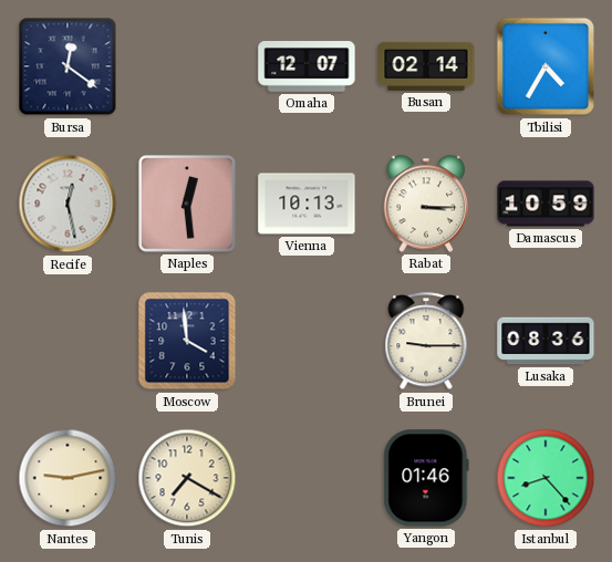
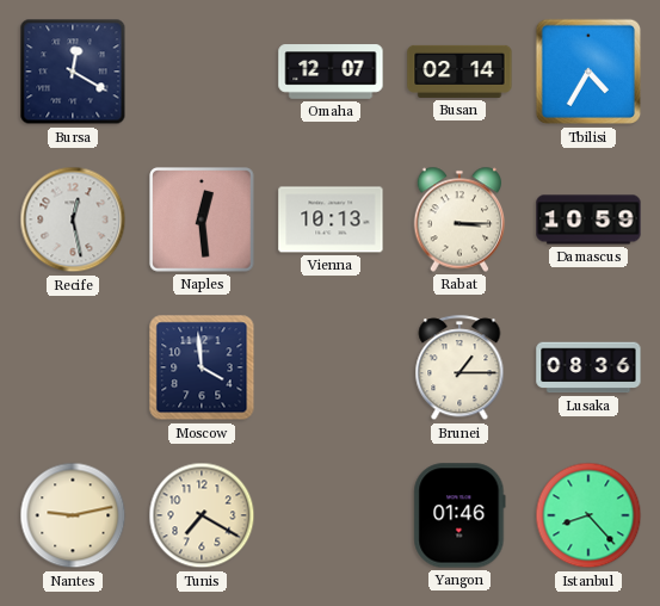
Bursa: 12:21 -> 12:20
Brunei: 9:15 -> 1:15
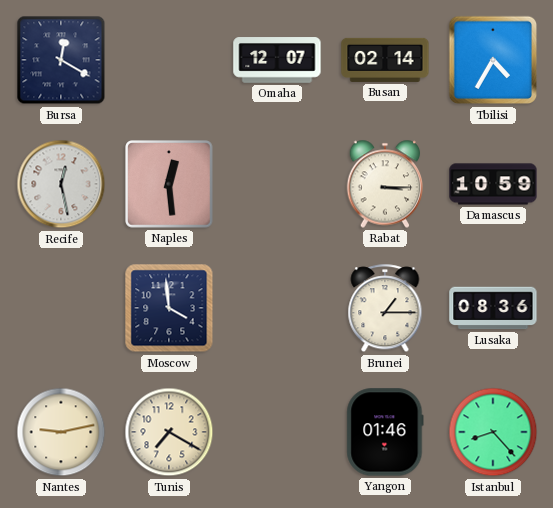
Vienna: 10:13 -> none
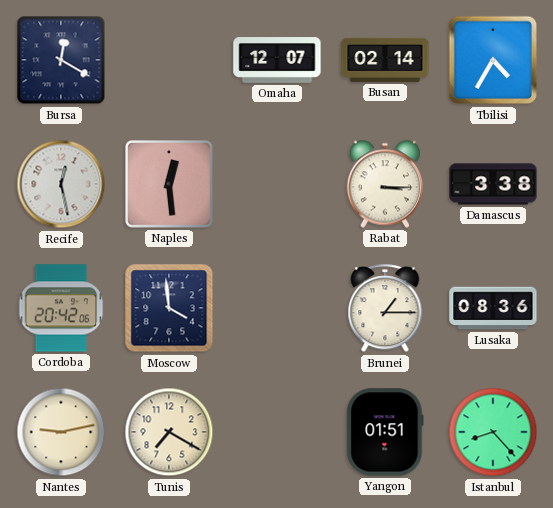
Damascus: 10:59 -> 3:38
Cordoba: none -> 20:42
Yangon: 01:46 -> 01:51
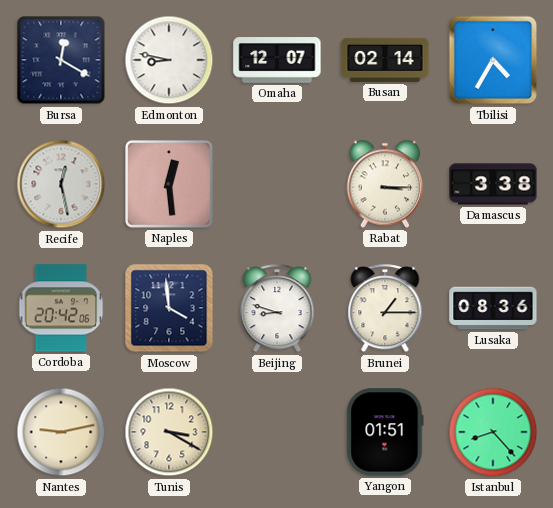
Edmonton: none -> 8:47
Beijing: none -> 8:48
Tunis: 7:20 -> 3:20
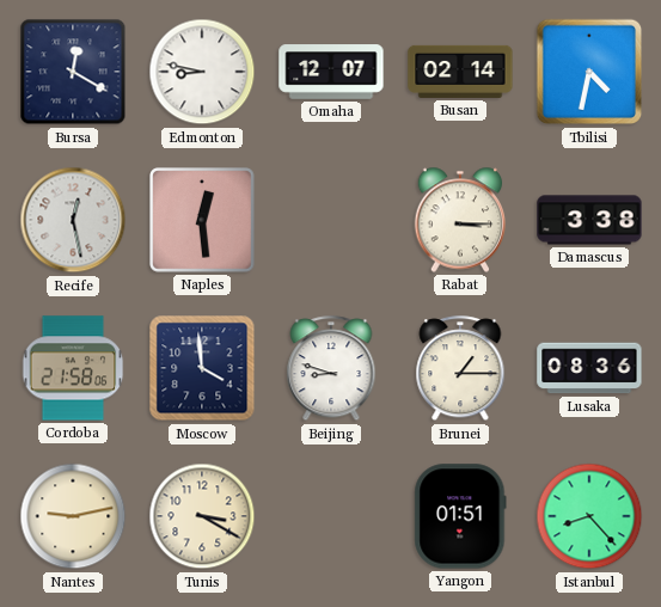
Tbilisi: 4:35 -> 4:32
Cordoba: 20:42 -> 21:58
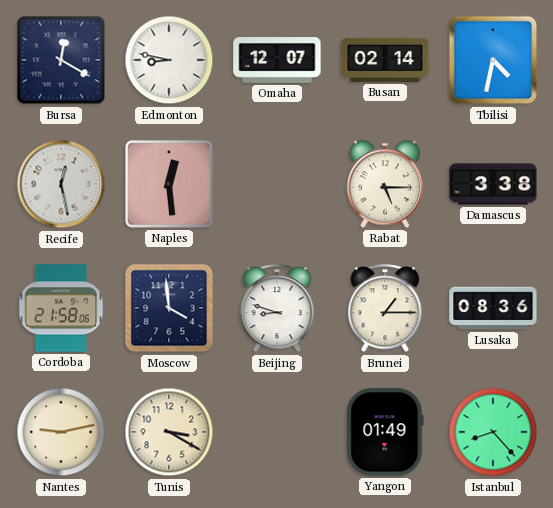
Rabat: 3:15 -> 5:15
Yangon: 01:51 -> 01:49
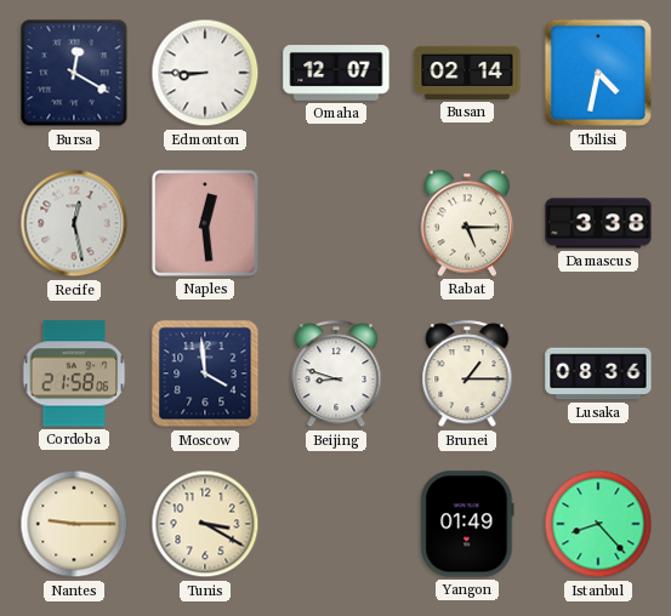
Edmonton: 8:47 -> 8:45
Nantes: 9:13 -> 9:15
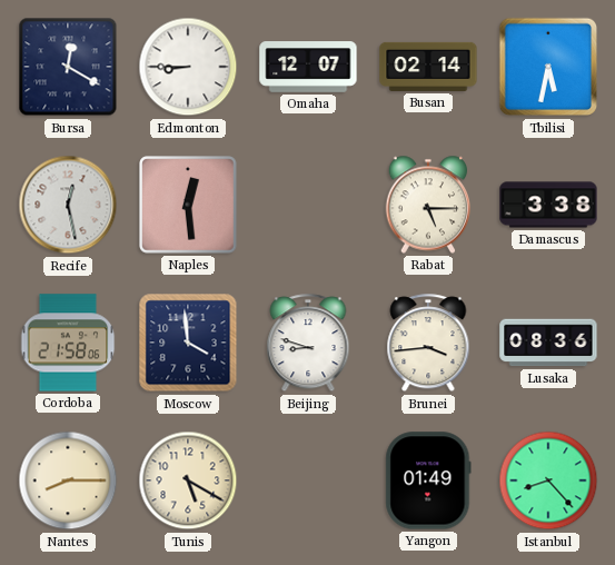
Tbilisi: 4:32 -> 5:32
Brunei: 1:15 -> 3:44
Nantes: 9:15 -> 8:15
Tunis: 3:20 -> 5:20
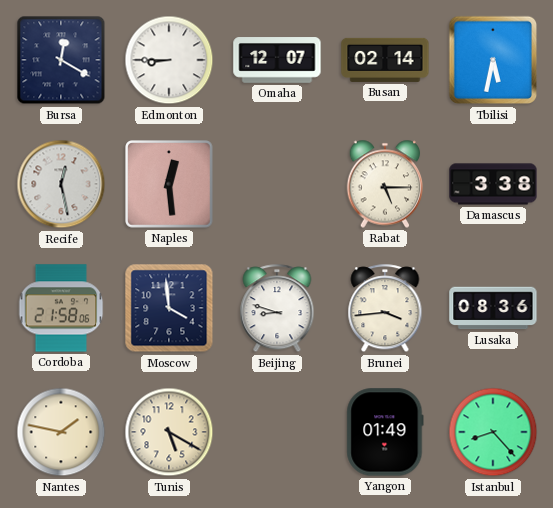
Nantes: 8:15 -> 1:47
